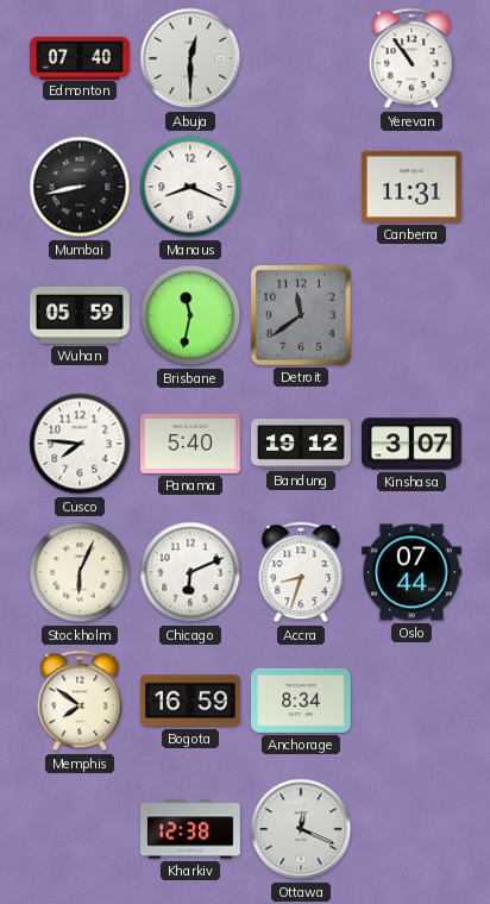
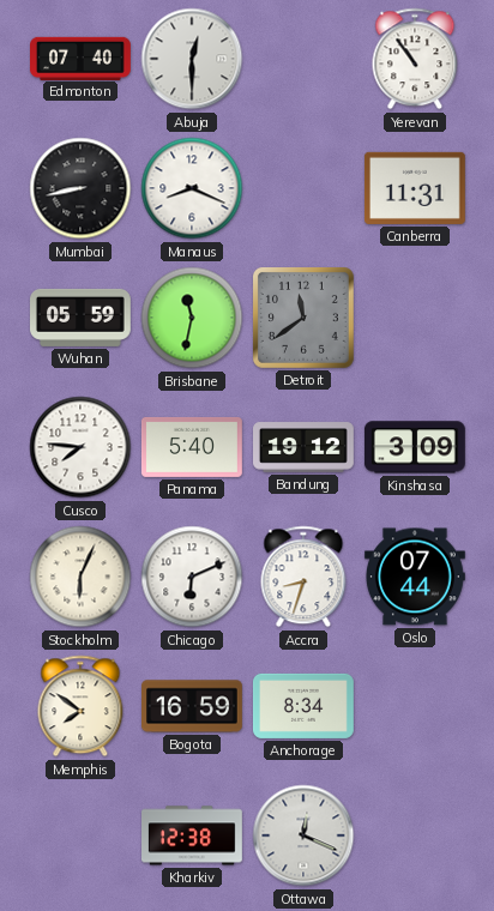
Kinshasa: 3:07 -> 3:09
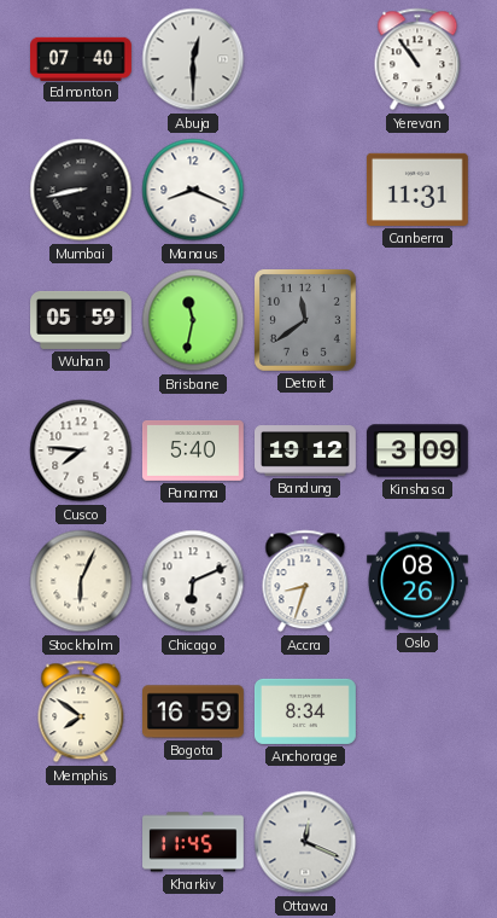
Oslo: 07:44 -> 08:26
Kharkiv: 12:38 -> 11:45
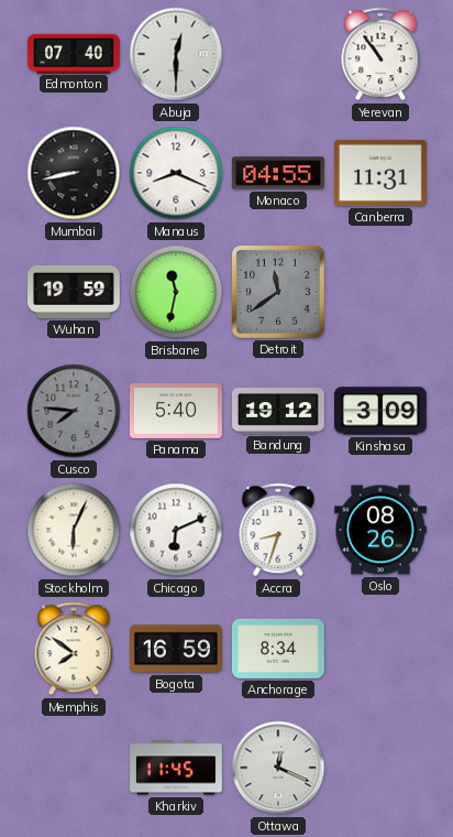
Monaco: none -> 04:55
Wuhan: 05:59 -> 19:59
Cusco dial: white -> grey
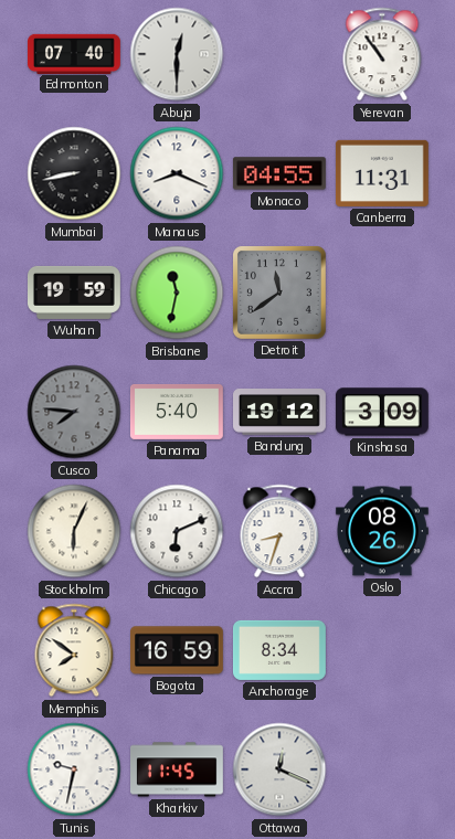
Tunis: none -> 9:32
